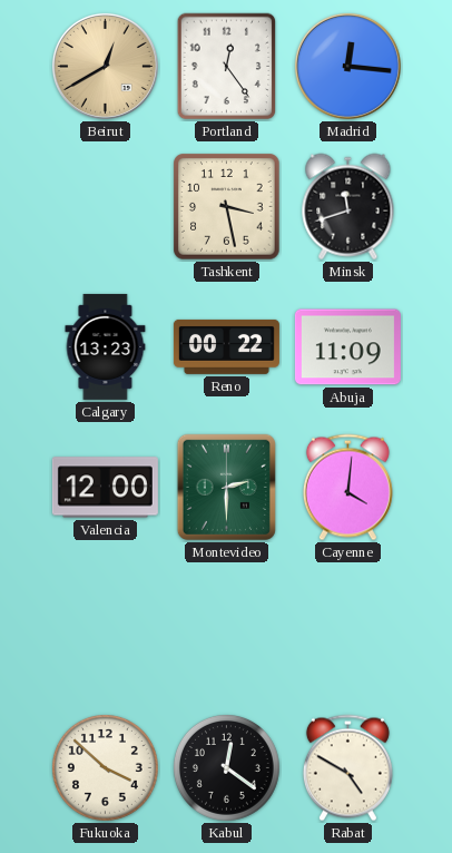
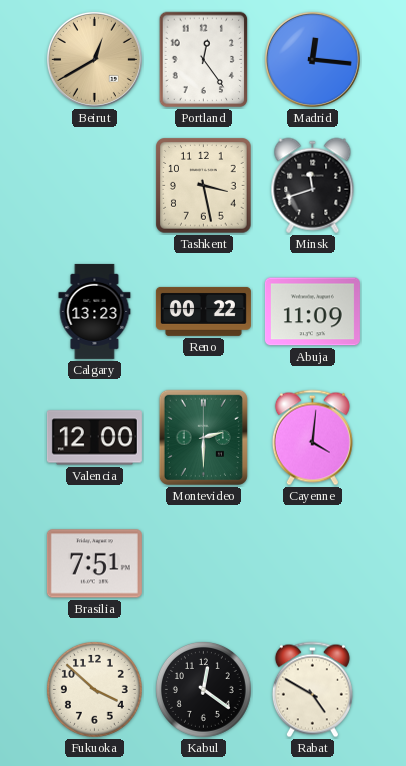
Brasilia: none -> 7:51
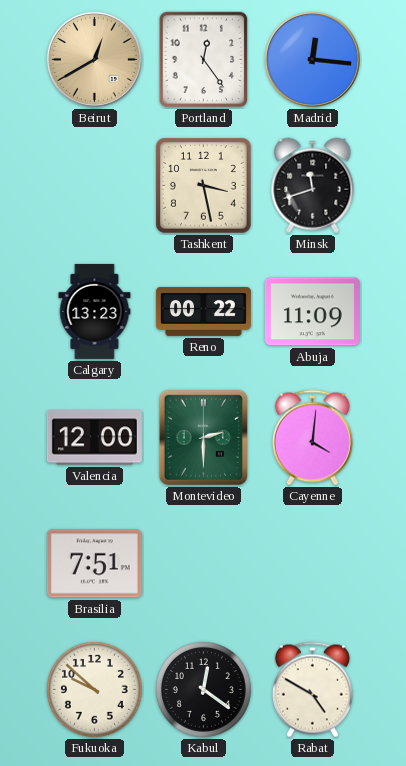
Fukuoka: 3:52 -> 9:52
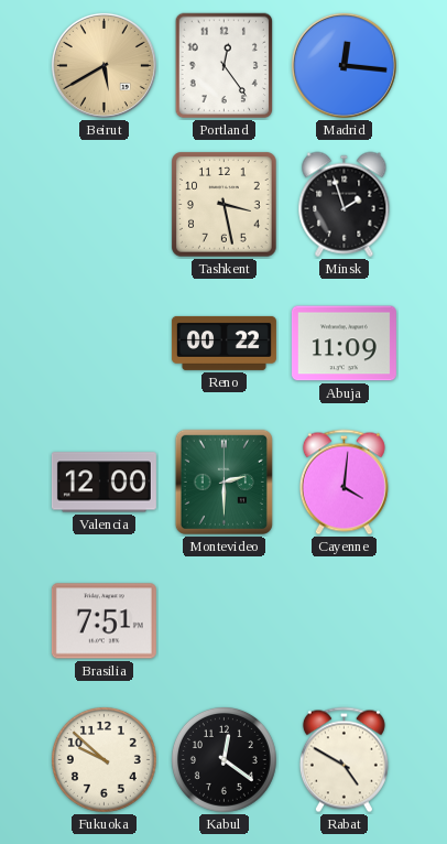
Beirut: 12:40 -> 5:40
Minsk: 11:42 -> 1:57
Calgary: 13:23 -> none
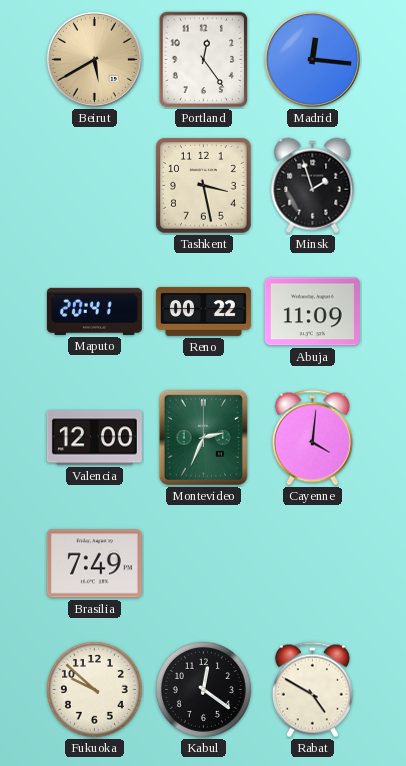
Maputo: none -> 20:41
Montevideo: 2:30 -> 2:34
Brasilia: 7:51 -> 7:49
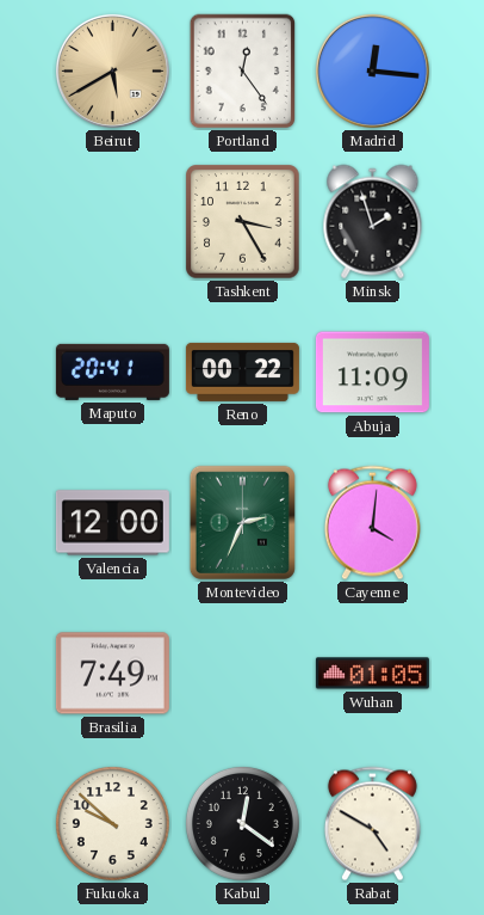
Tashkent: 3:28 -> 3:25
Wuhan: none -> 01:05
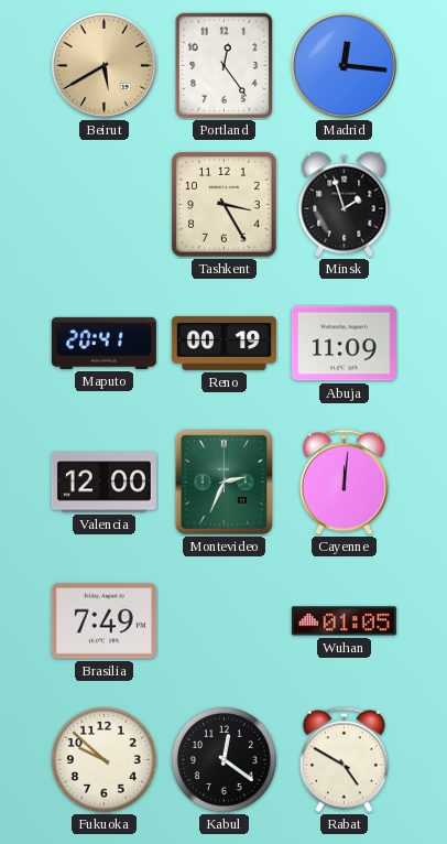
Reno: 00:22 -> 00:19
Cayenne: 4:01 -> 12:01
